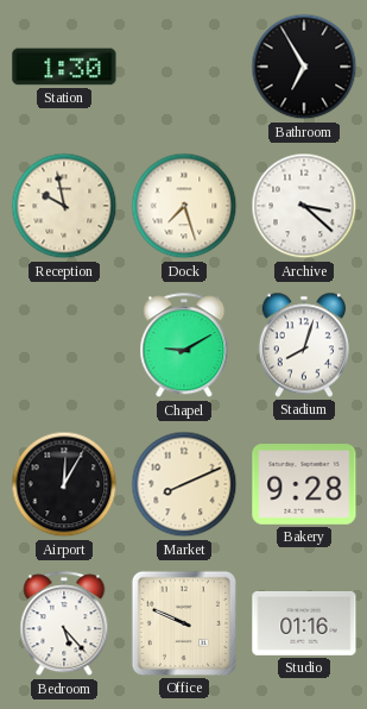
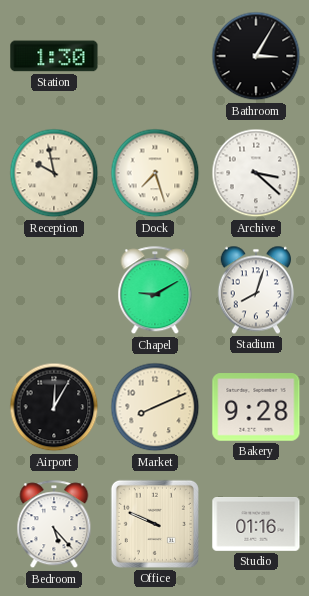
Bathroom: 6:55 -> 3:05
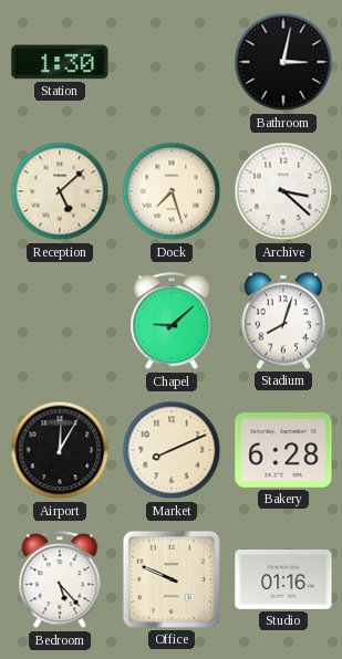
Bathroom: 3:05 -> 3:02
Reception: 9:58 -> 5:08
Chapel: 9:10 -> 9:08
Bakery: 9:28 -> 6:28
